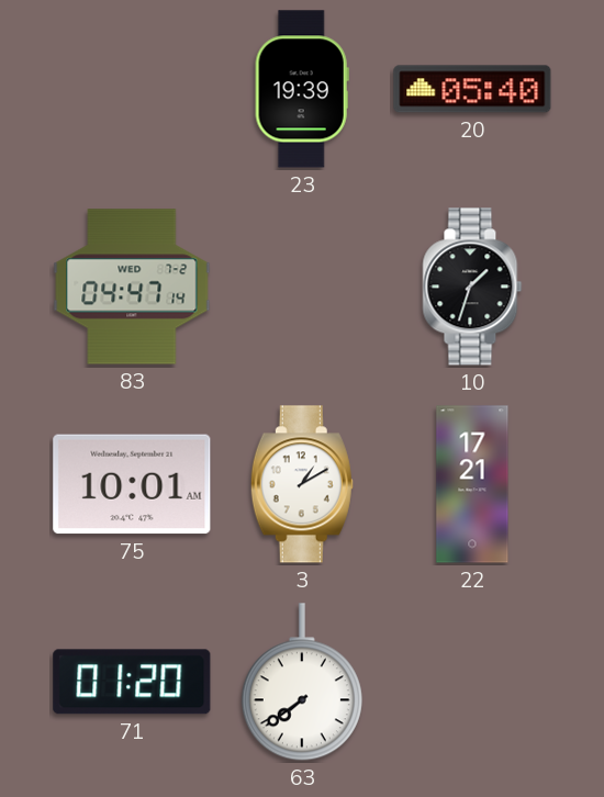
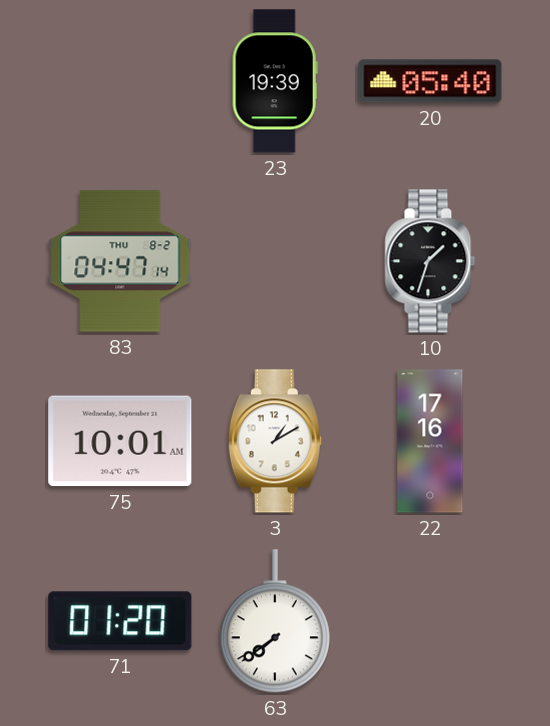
83 date: WED 7-2 -> THU 8-2
22: 17:21 -> 17:16
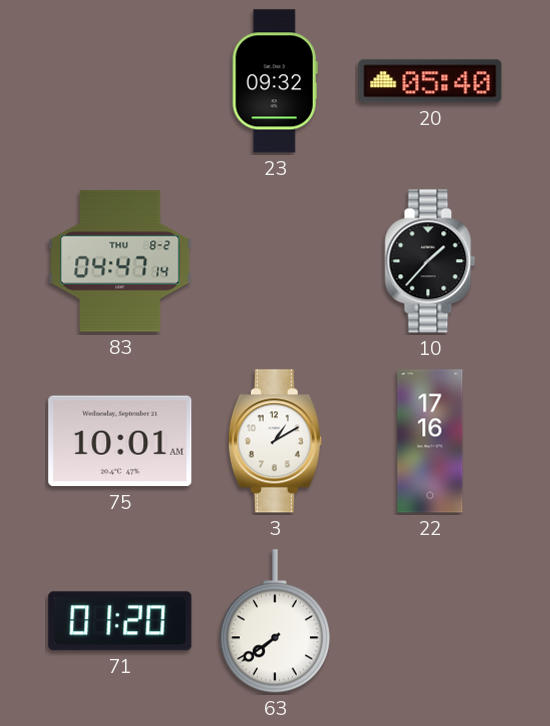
23: 19:39 -> 09:32
10: 1:33 -> 1:37
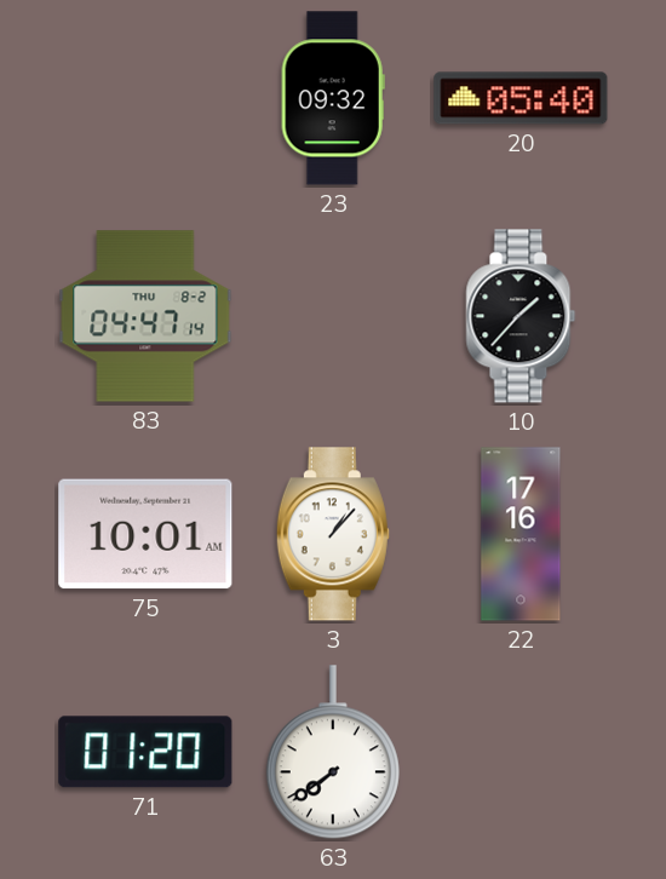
3: 1:10 -> 1:07
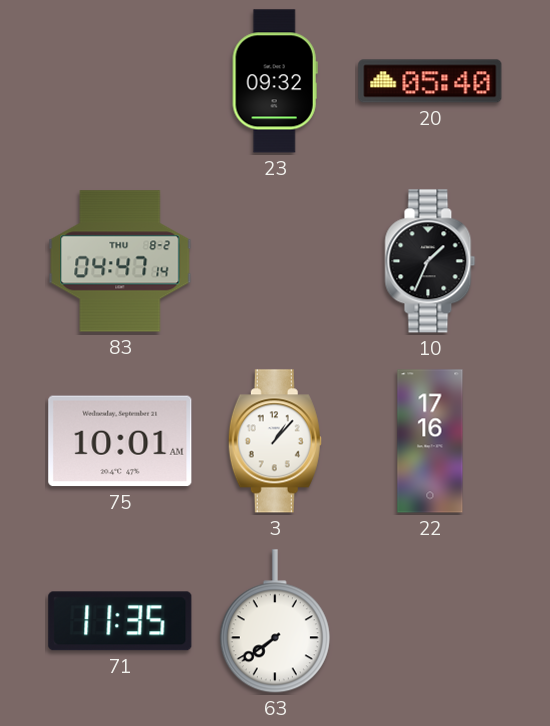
10: 1:37 -> 1:34
71: 01:20 -> 11:35
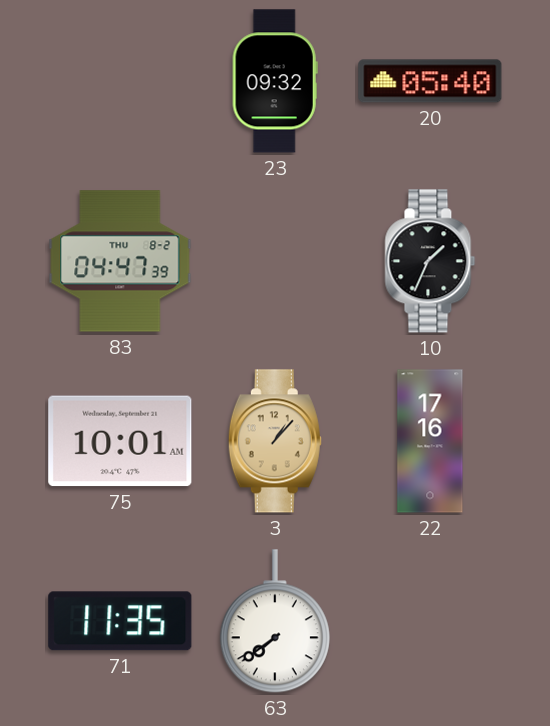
83: 04:47:14 -> 04:47:39
3 dial: white -> champagne
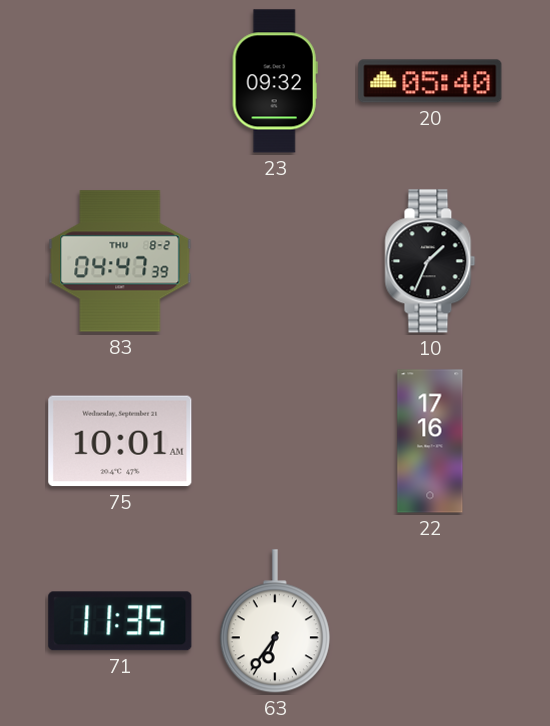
3: 1:07 -> none
63: 7:39 -> 6:36
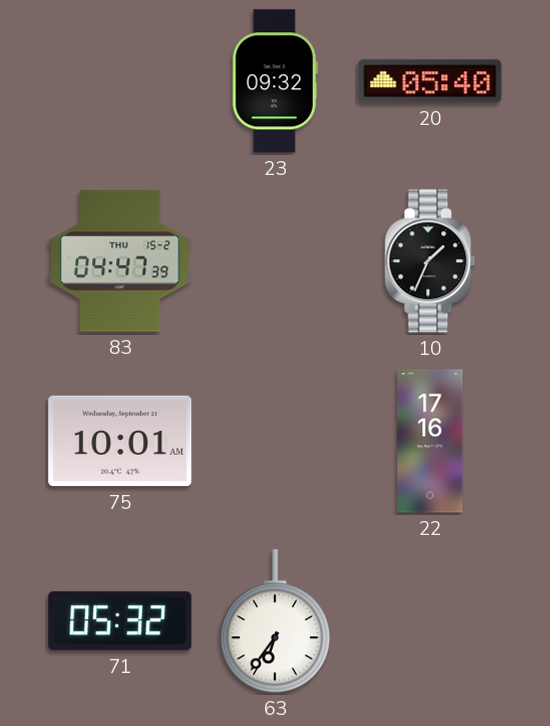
83 date: THU 8-2 -> THU 15-2
71: 11:35 -> 05:32
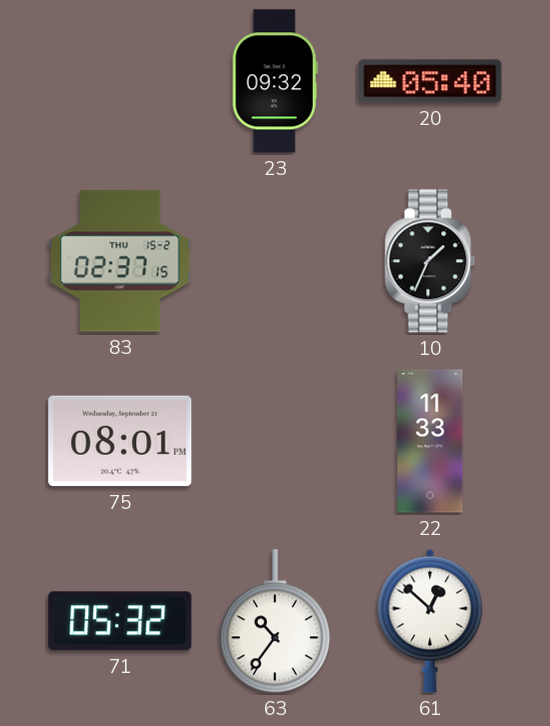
83: 04:47 -> 02:37
75: 10:01 -> 08:01
22: 17:16 -> 11:33
63: 6:36 -> 10:36
61: none -> 12:52
